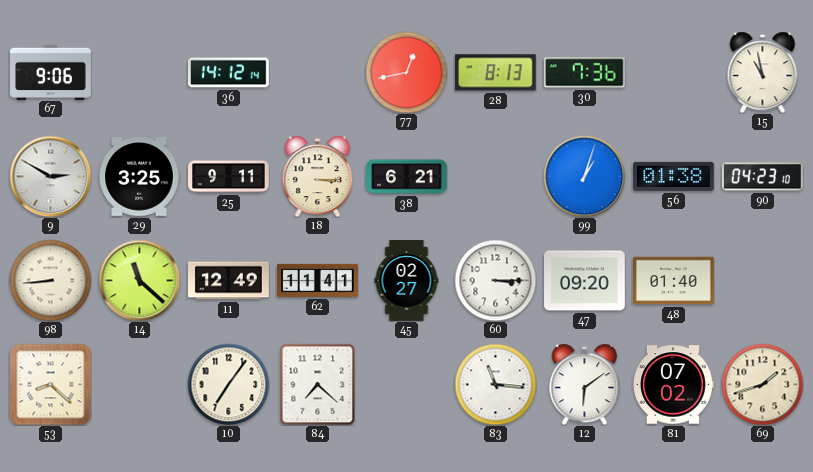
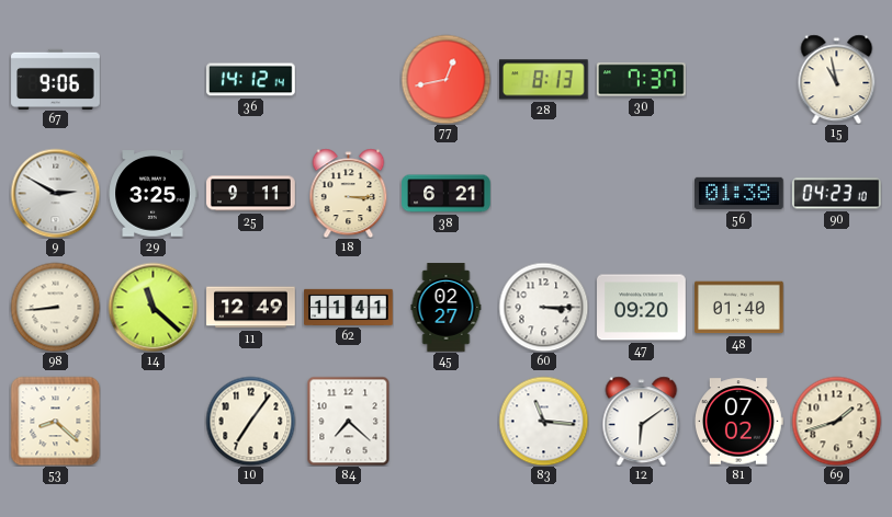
30: 7:36 -> 7:37
99: 1:03 -> none
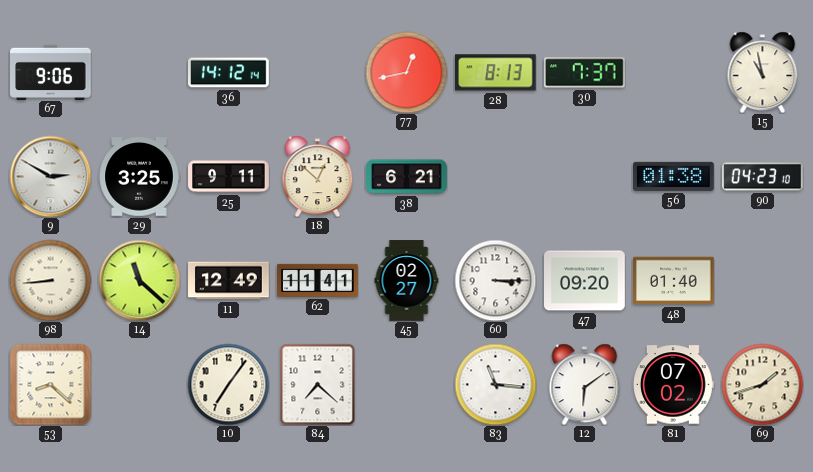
18: 3:15 -> 12:52
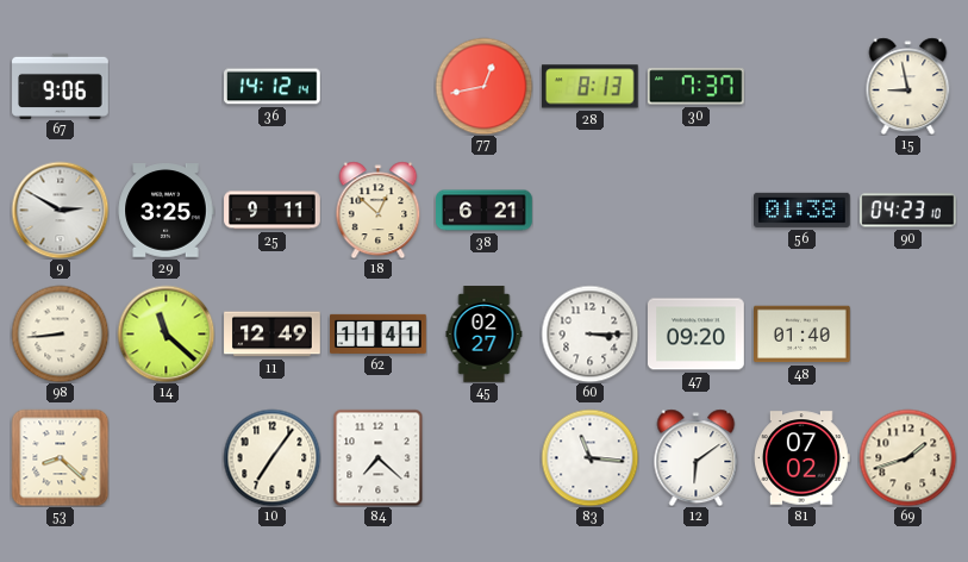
15: 10:58 -> 8:58
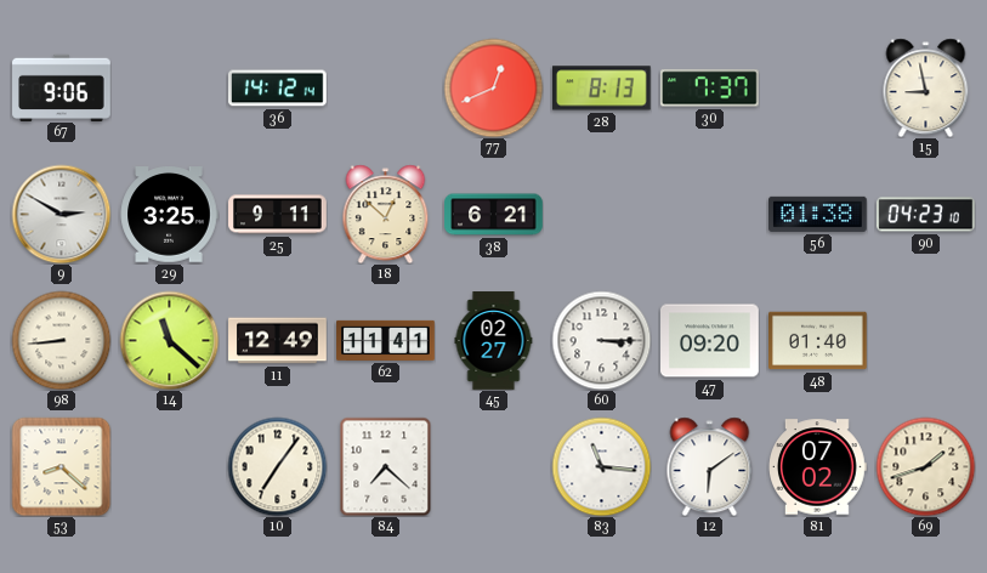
77: 12:43 -> 12:41
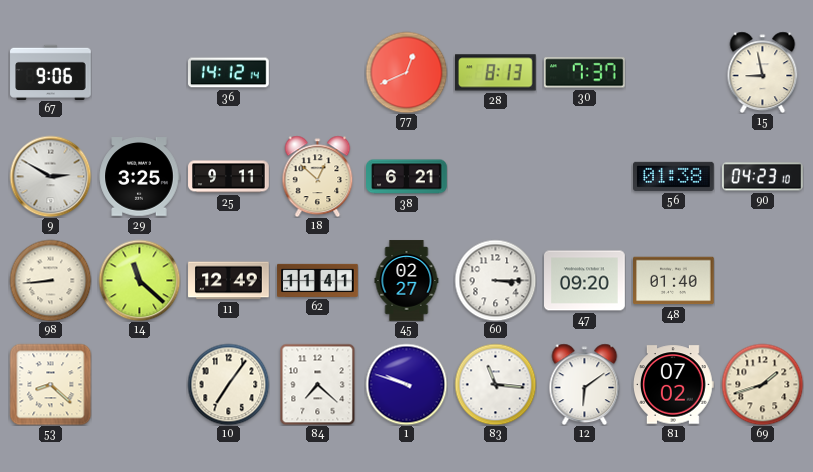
1: none -> 9:48
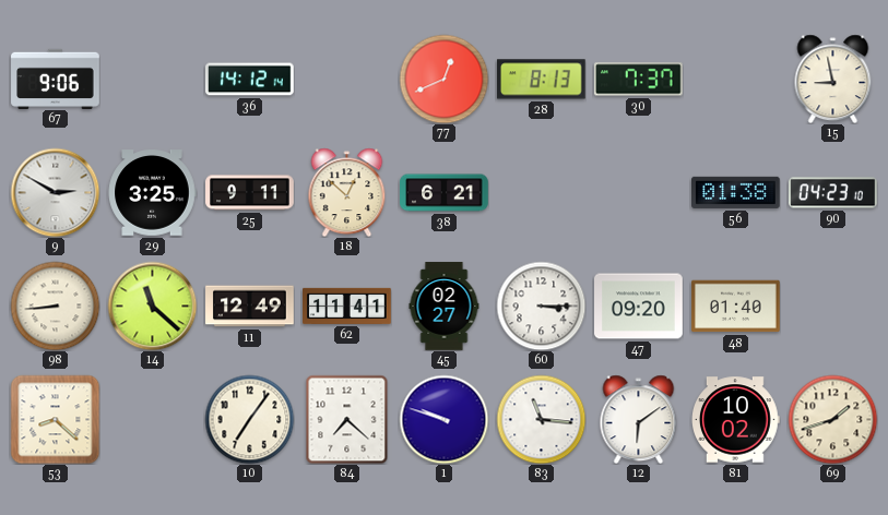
81: 07:02 -> 10:02
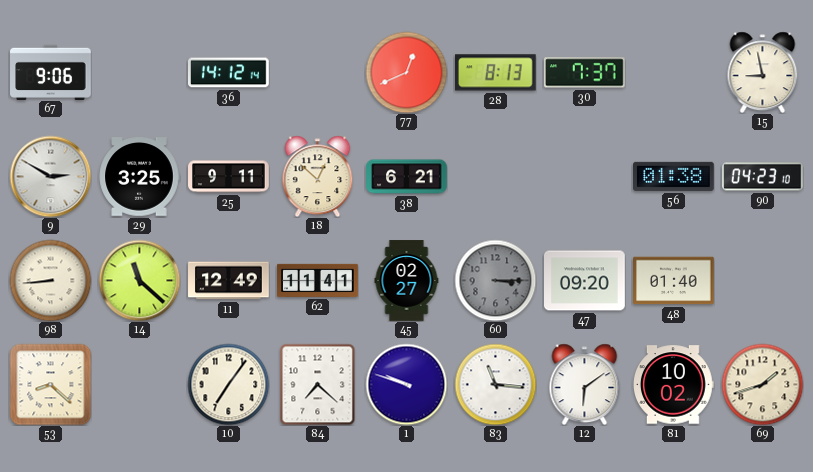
60 dial: white -> grey
